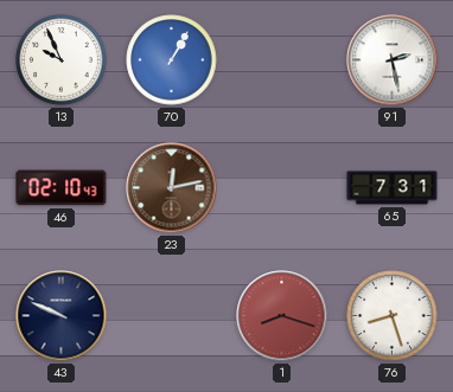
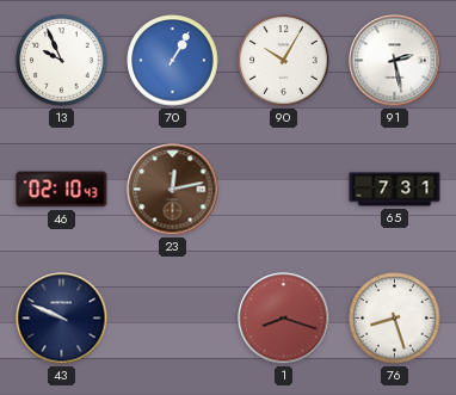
90: none -> 10:05
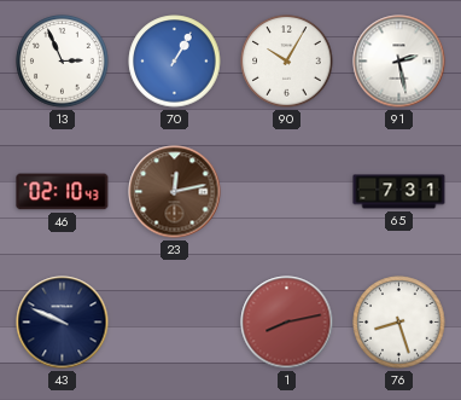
13: 9:56 -> 2:56
1: 8:18 -> 8:13
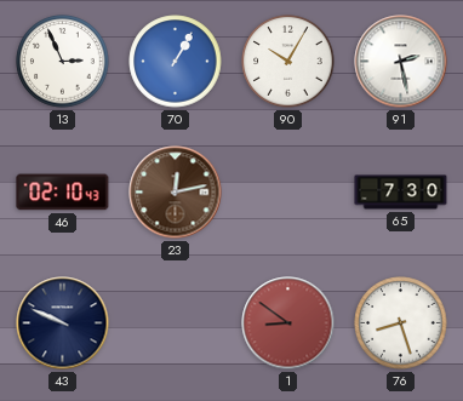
65: 7:31 -> 7:30
1: 8:13 -> 8:51
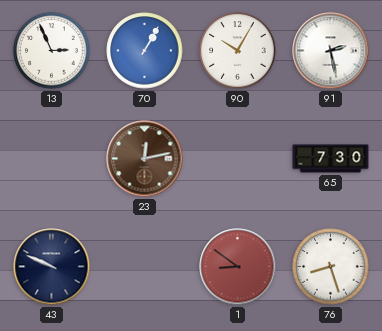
46: 02:10 -> none
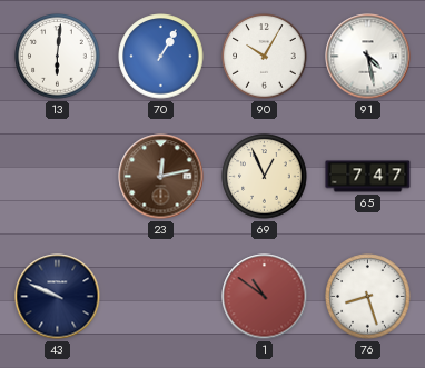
13: 2:56 -> 6:01
91: 2:28 -> 4:28
69: none -> 12:56
65: 7:30 -> 7:47
1: 8:51 -> 10:51
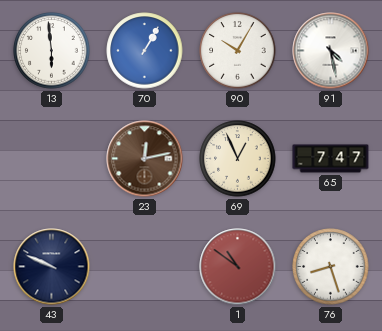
13: 6:01 -> 5:59
